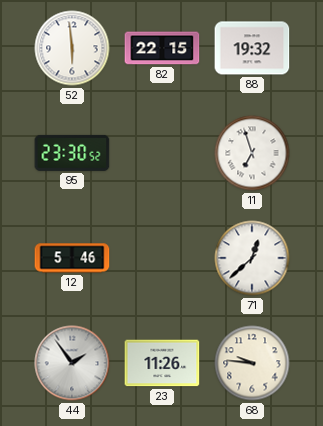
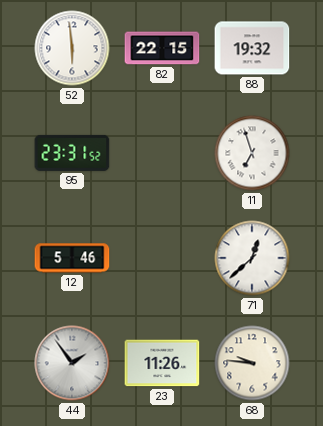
95: 23:30 -> 23:31
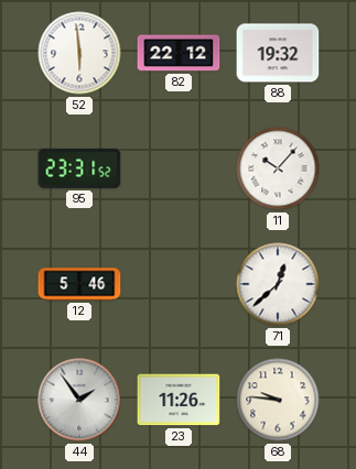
82: 22:15 -> 22:12
11: 6:57 -> 10:07
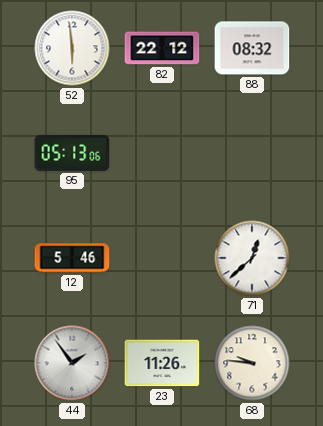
88: 19:32 -> 08:32
95: 23:31 -> 05:13
11: 10:07 -> none
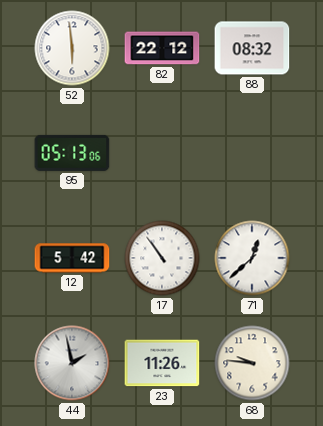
12: 5:46 -> 5:42
17: none -> 10:54
44: 1:54 -> 1:58
